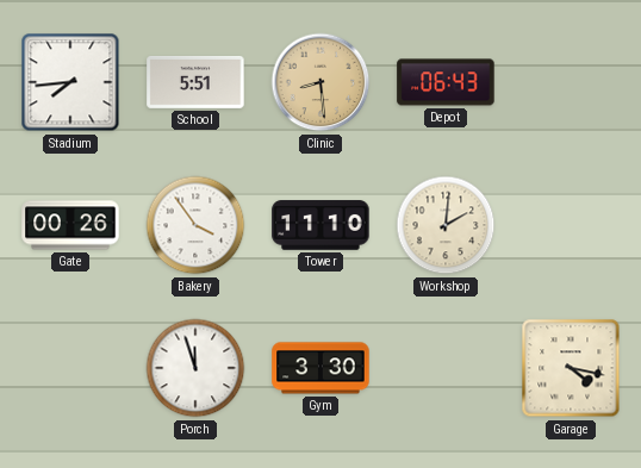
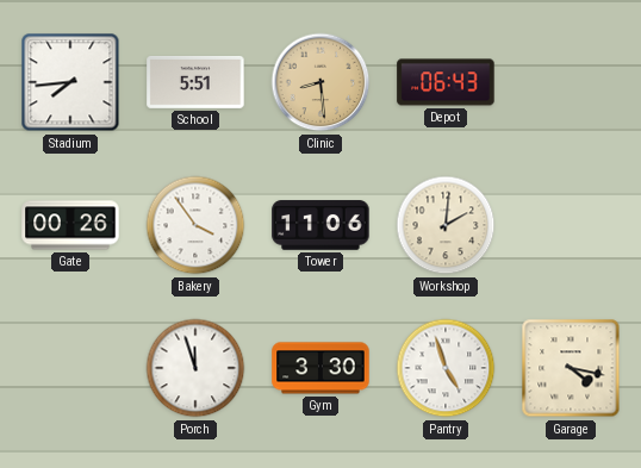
Tower: 11:10 -> 11:06
Pantry: none -> 4:57
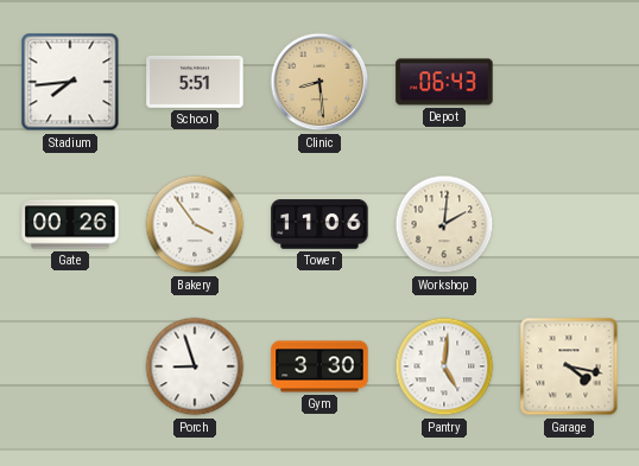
Porch: 11:57 -> 8:57
Pantry: 4:57 -> 5:01
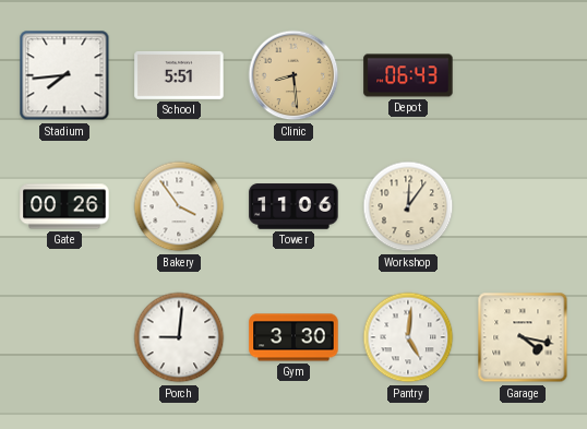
Workshop: 2:01 -> 12:06
Porch: 8:57 -> 9:01
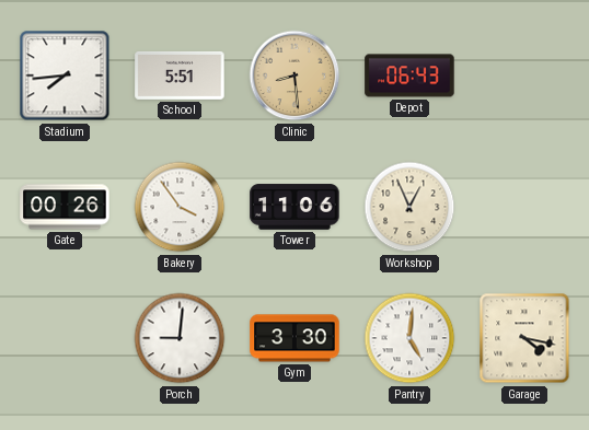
Workshop: 12:06 -> 12:56
